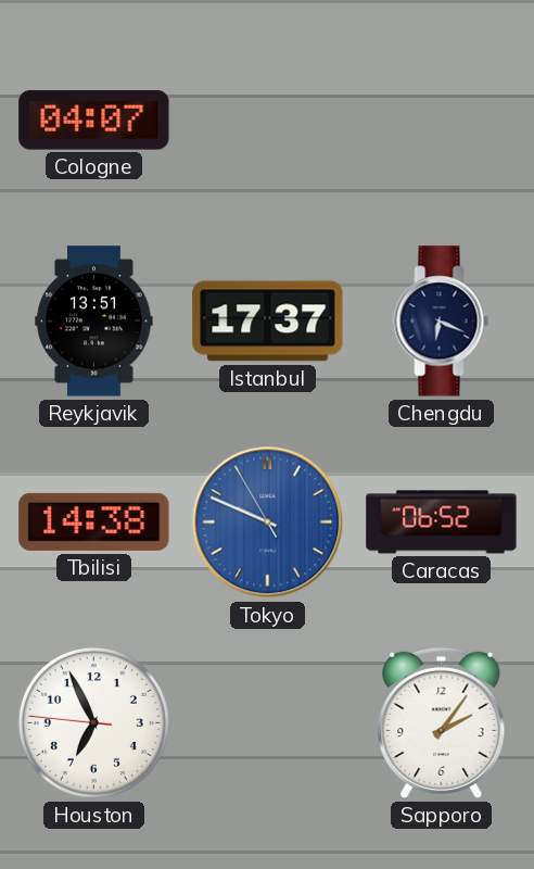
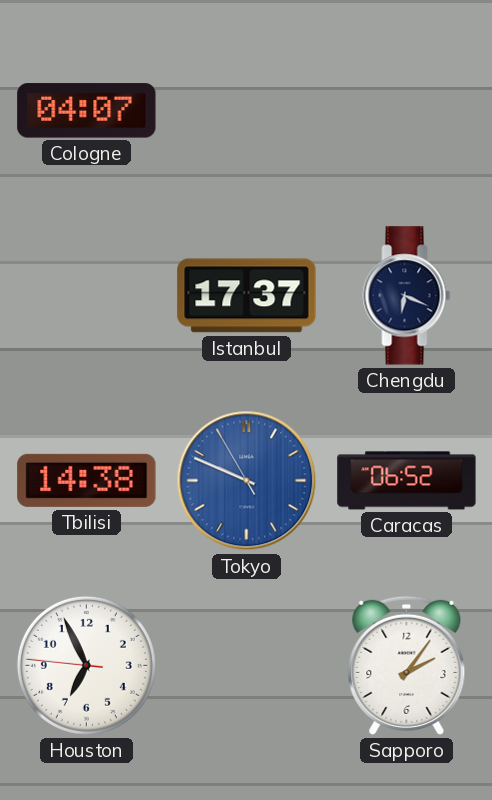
Reykjavik: 13:51 -> none
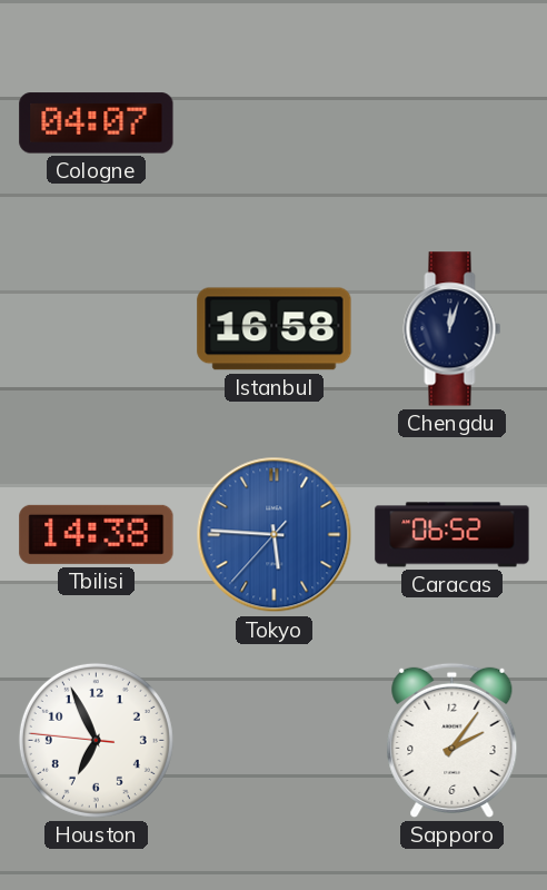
Istanbul: 17:37 -> 16:58
Chengdu: 6:19 -> 12:03
Tokyo: 9:48 -> 5:45
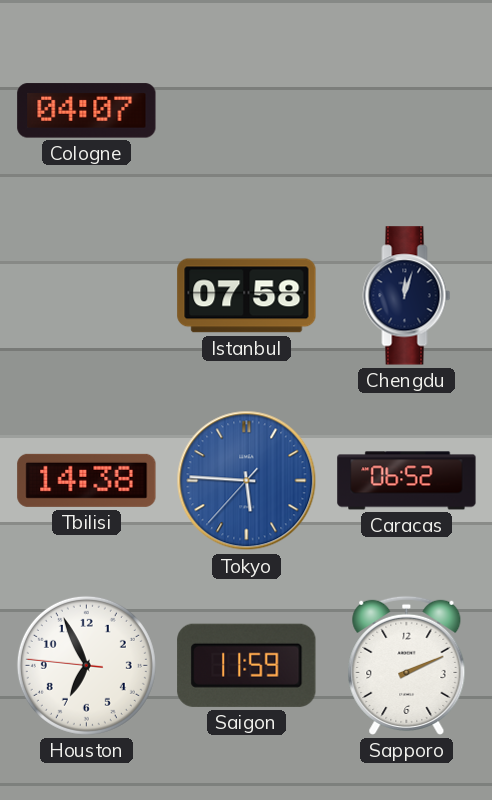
Istanbul: 16:58 -> 07:58
Saigon: none -> 11:59
Sapporo: 2:06 -> 2:11
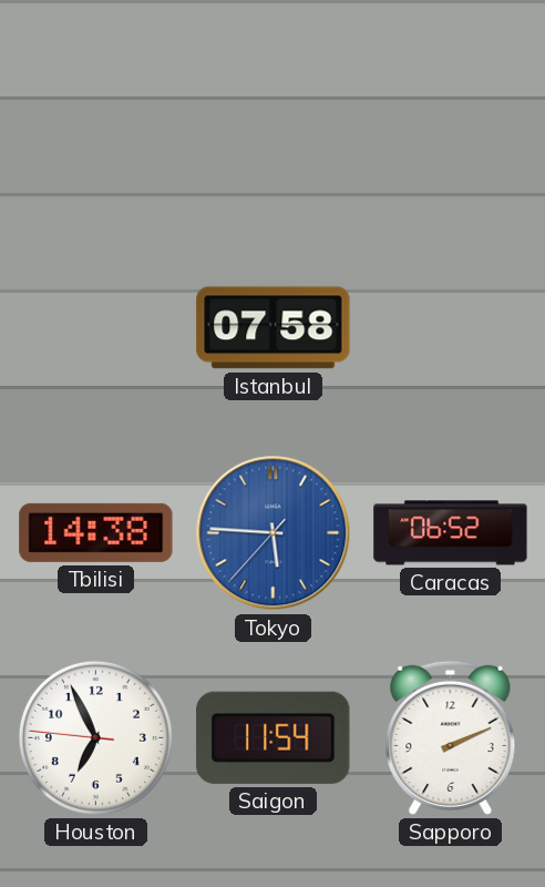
Cologne: 04:07 -> none
Chengdu: 12:03 -> none
Saigon: 11:59 -> 11:54
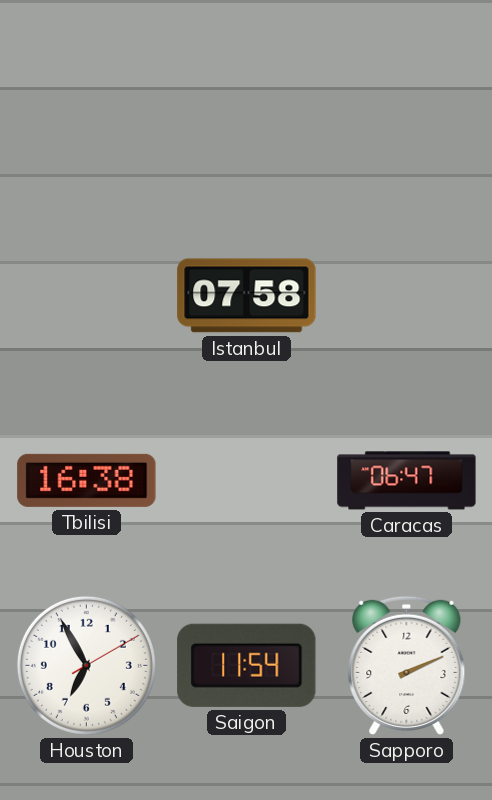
Tbilisi: 14:38 -> 16:38
Tokyo: 5:45 -> none
Caracas: 06:52 -> 06:47
Houston: 6:55:46 -> 6:55:10
